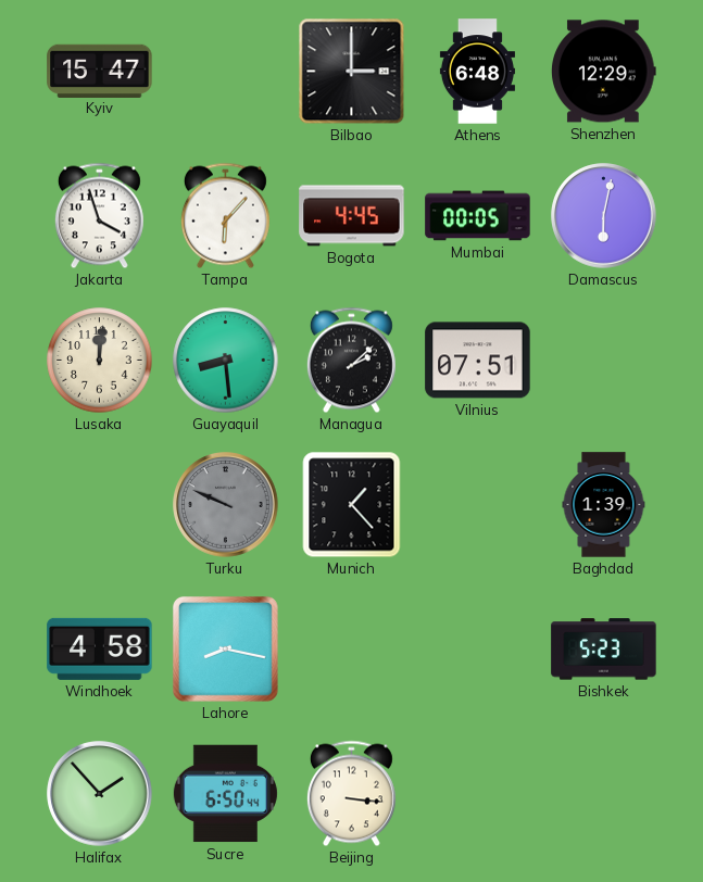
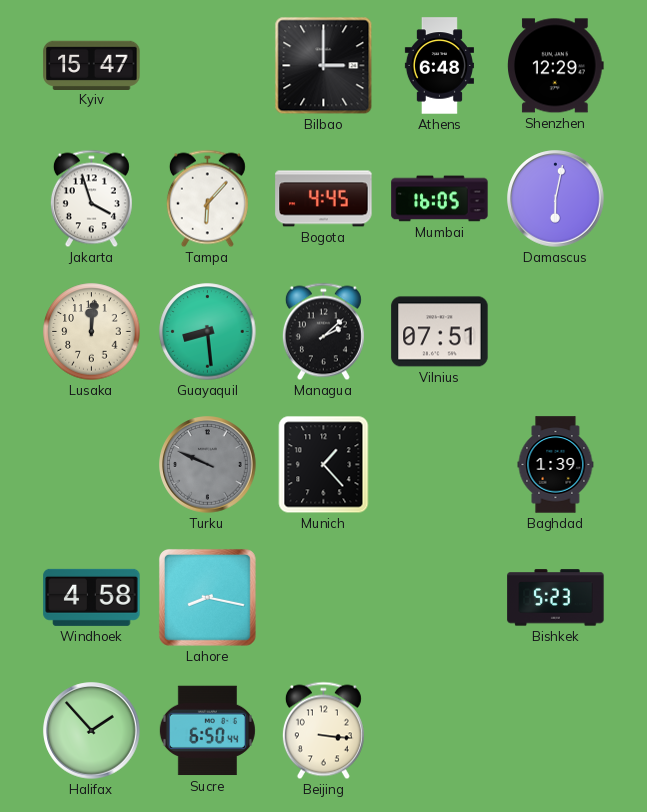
Mumbai: 00:05 -> 16:05
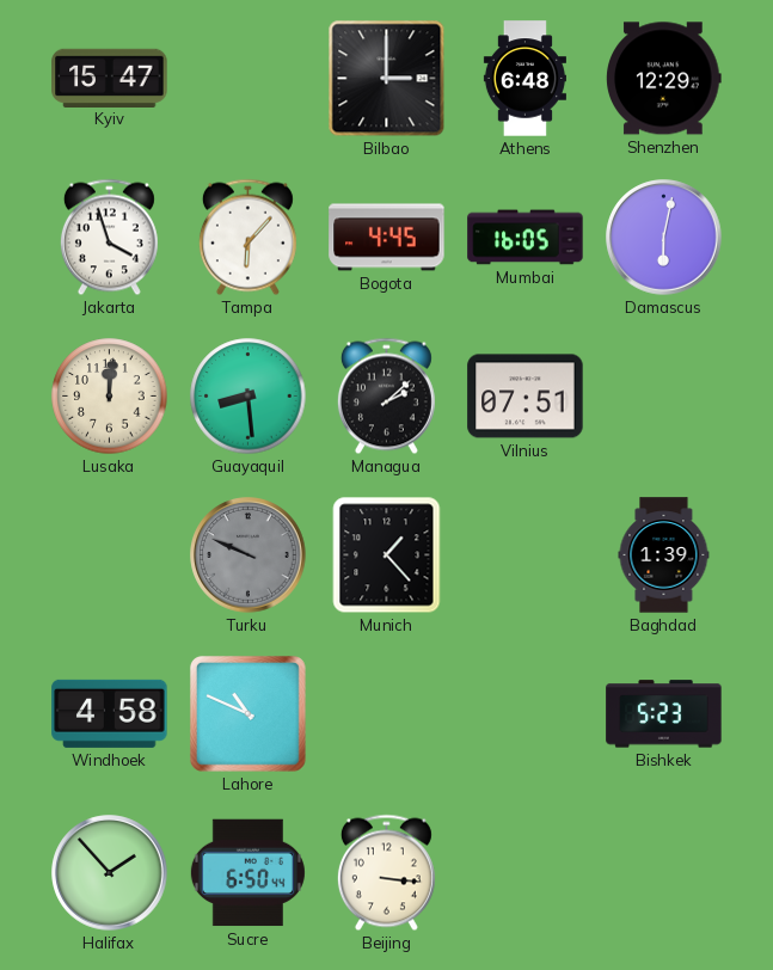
Lahore: 8:17 -> 10:49
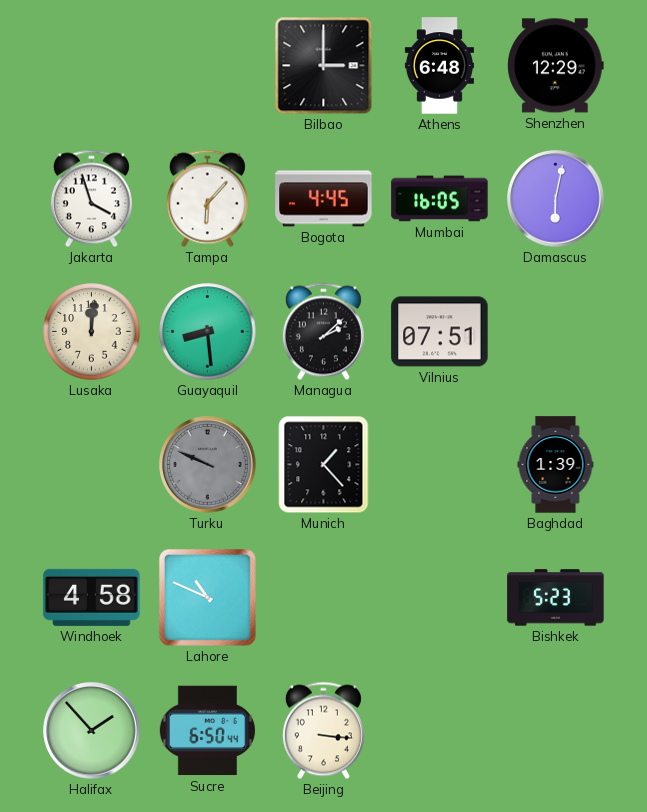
Kyiv: 15:47 -> none
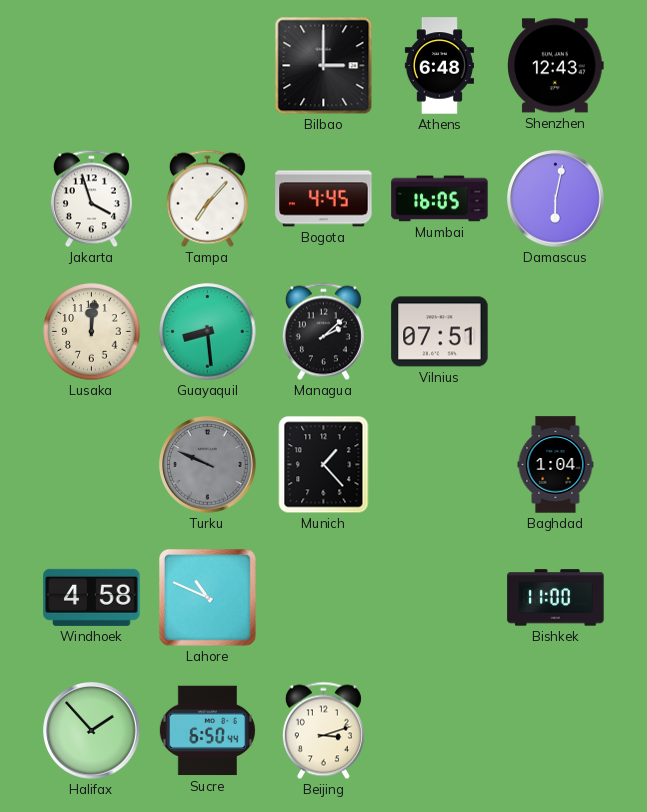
Shenzhen: 12:29 -> 12:43
Tampa: 6:07 -> 7:07
Baghdad: 1:39 -> 1:04
Bishkek: 5:23 -> 11:00
Beijing: 3:16 -> 3:12
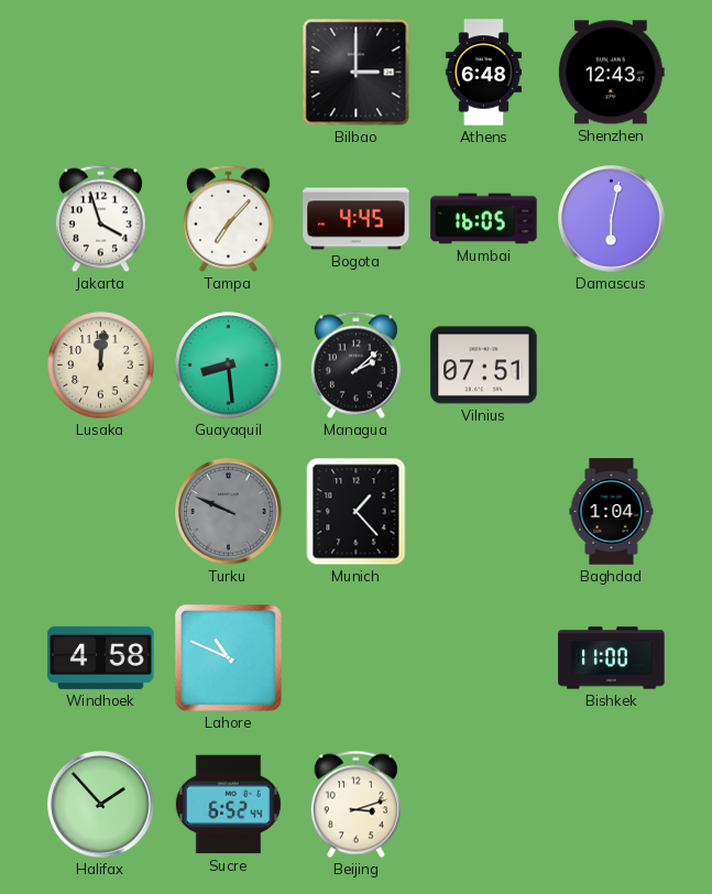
Sucre: 6:50 -> 6:52
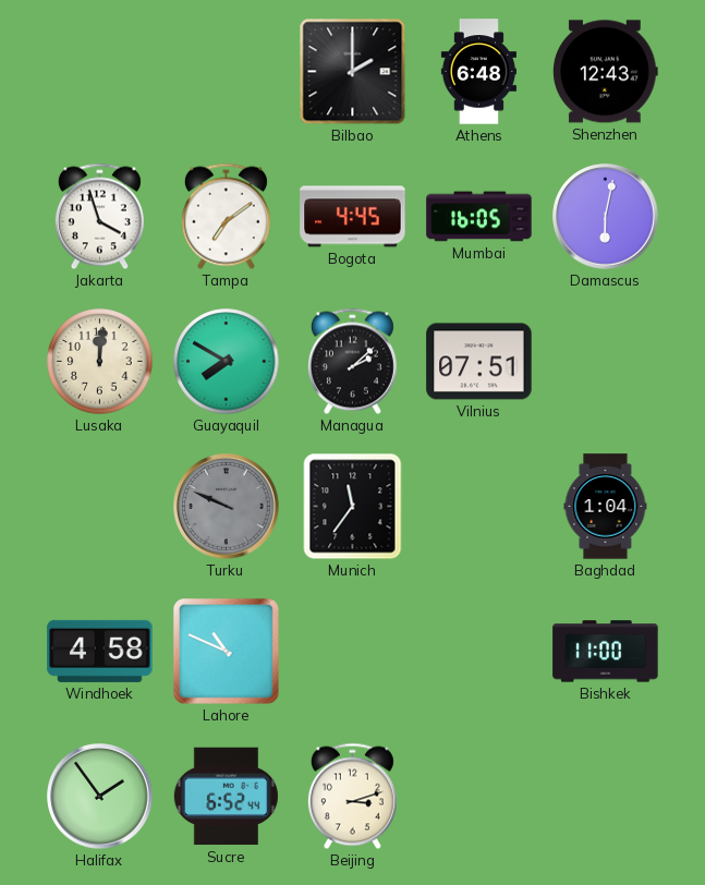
Bilbao: 3:00 -> 2:00
Tampa: 7:07 -> 7:09
Guayaquil: 8:29 -> 7:50
Munich: 1:23 -> 11:36
Halifax: 1:53 -> 1:54
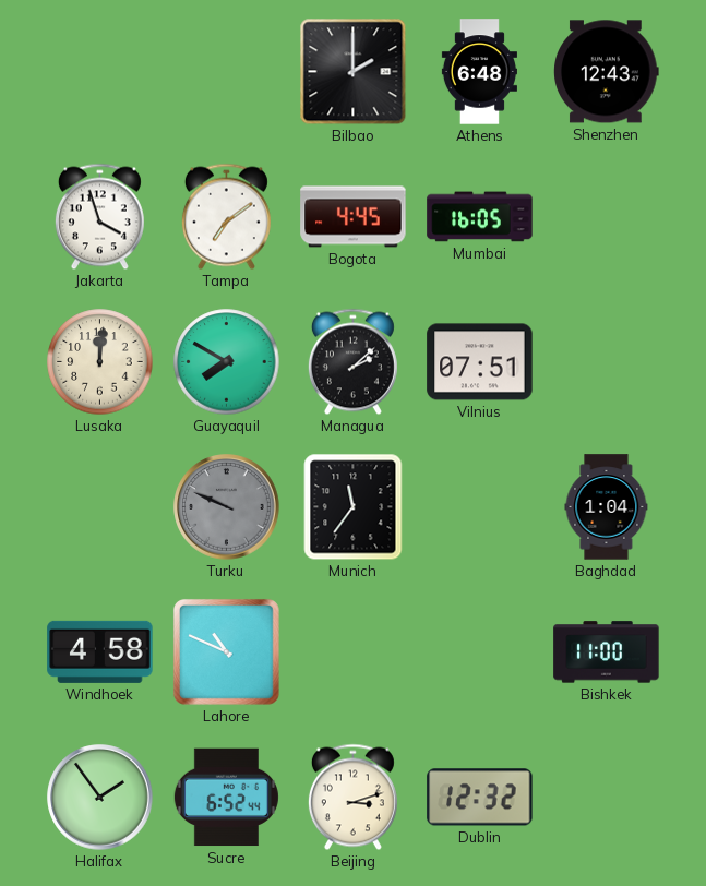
Damascus: 6:02 -> none
Dublin: none -> 12:32
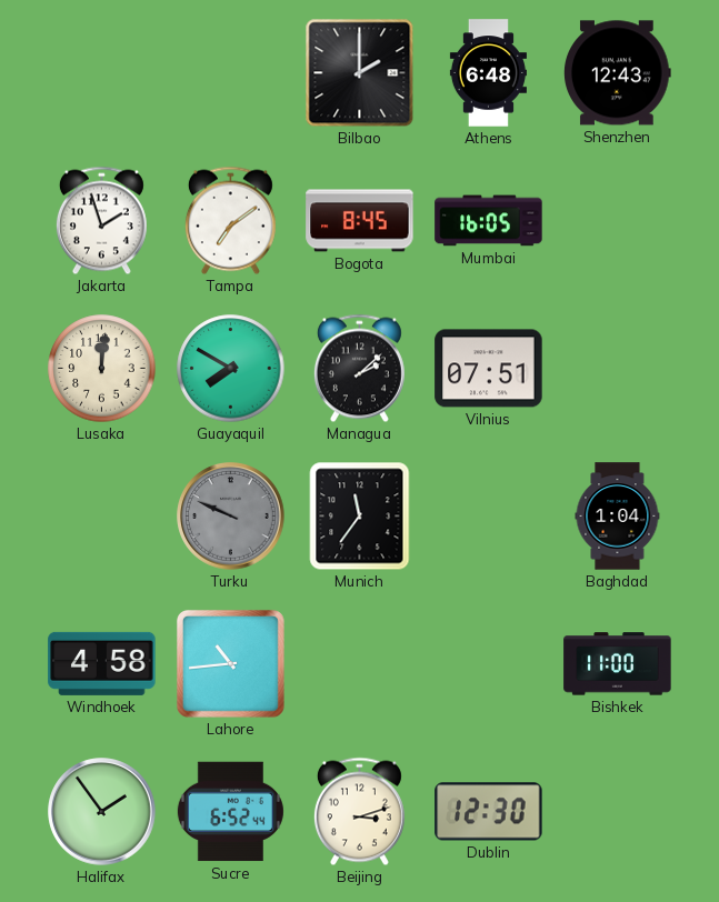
Jakarta: 3:57 -> 1:57
Bogota: 4:45 -> 8:45
Lahore: 10:49 -> 10:44
Dublin: 12:32 -> 12:30
